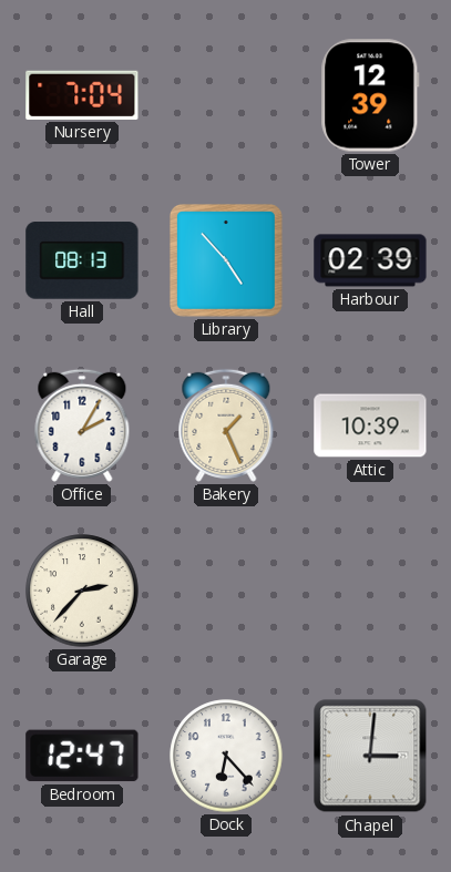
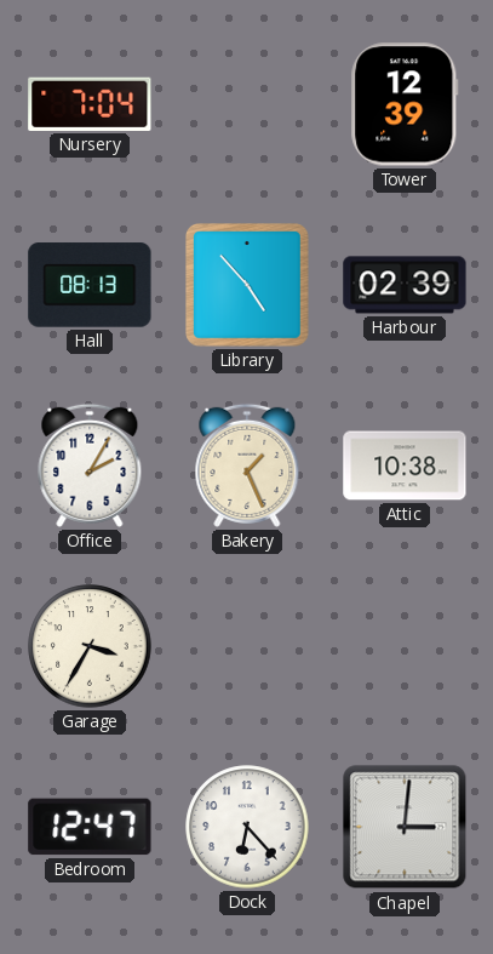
Attic: 10:39 -> 10:38
Garage: 2:37 -> 3:35
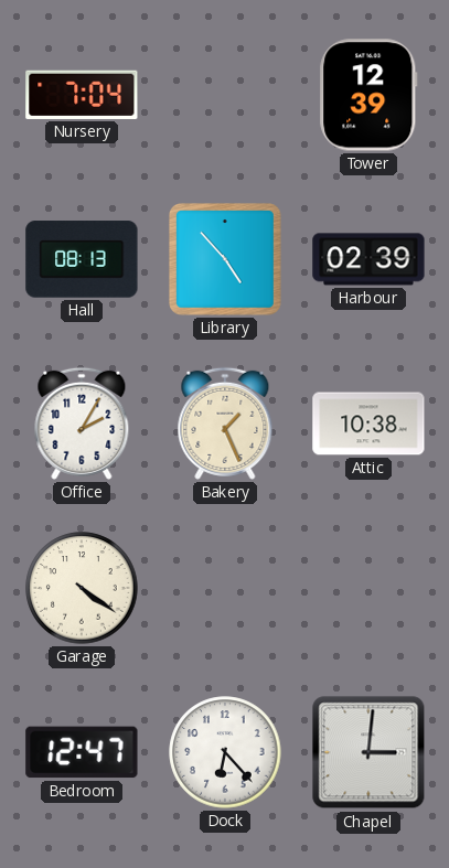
Garage: 3:35 -> 4:21
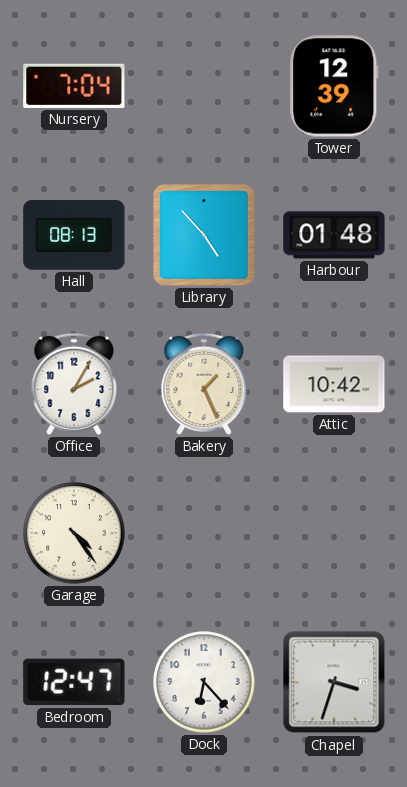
Harbour: 02:39 -> 01:48
Attic: 10:38 -> 10:42
Garage: 4:21 -> 4:24
Chapel: 3:01 -> 3:33
